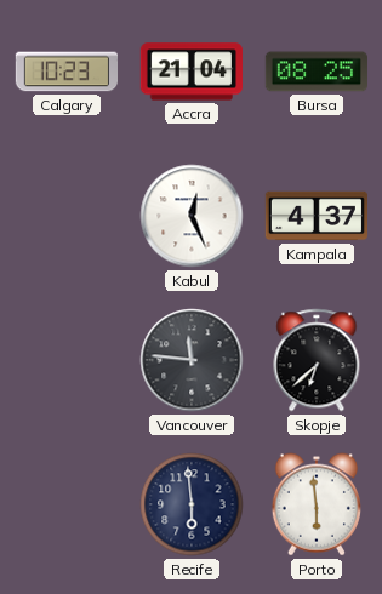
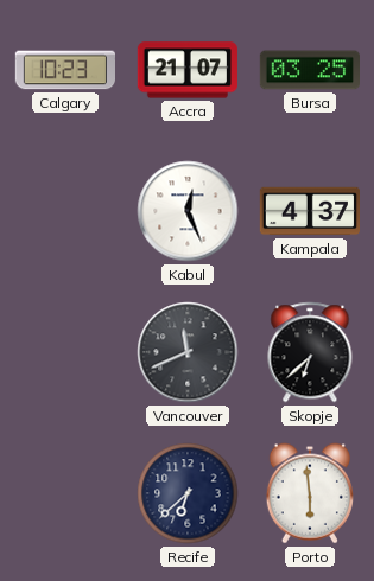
Accra: 21:04 -> 21:07
Bursa: 08:25 -> 03:25
Vancouver: 11:46 -> 11:41
Recife: 5:59 -> 6:38
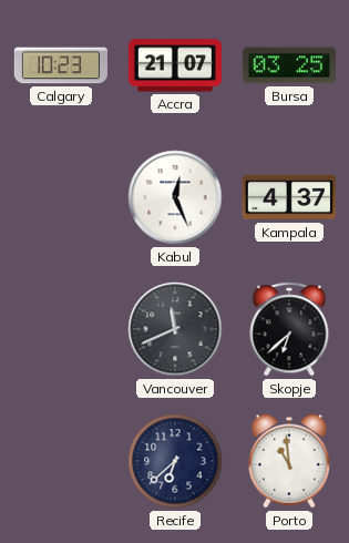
Porto: 5:59 -> 10:59
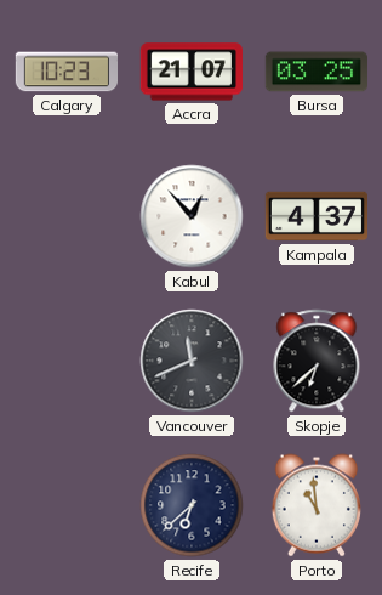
Kabul: 12:26 -> 12:53
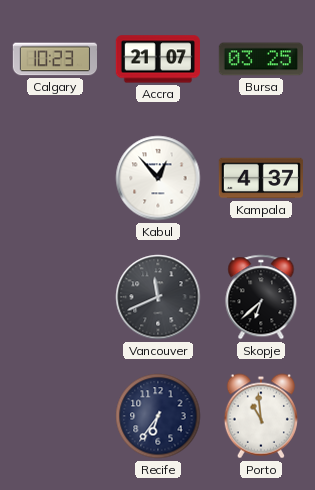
Recife: 6:38 -> 6:36
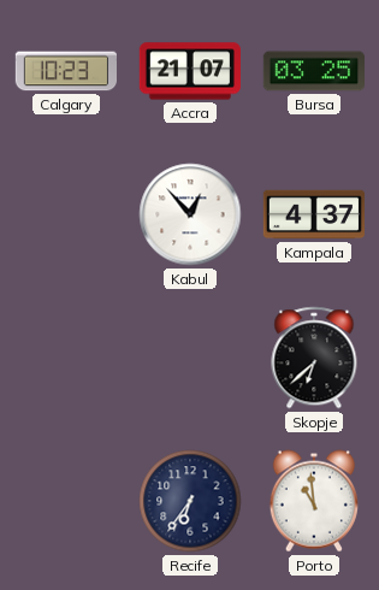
Vancouver: 11:41 -> none
